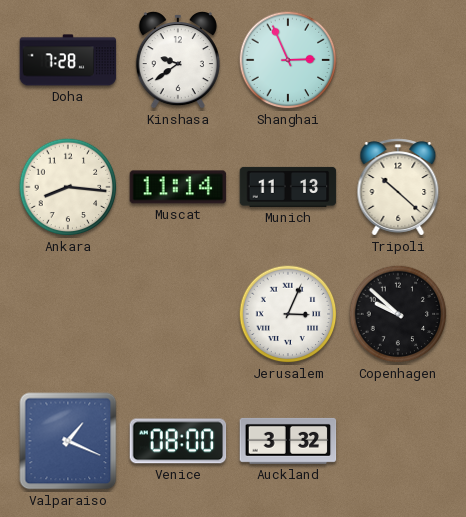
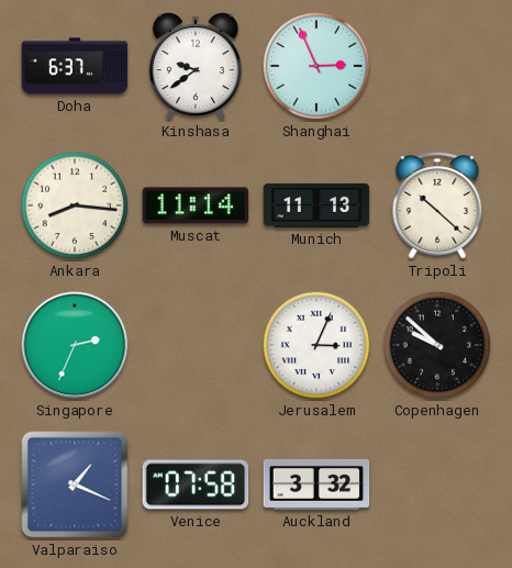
Doha: 7:28 -> 6:37
Singapore: none -> 2:34
Venice: 08:00 -> 07:58
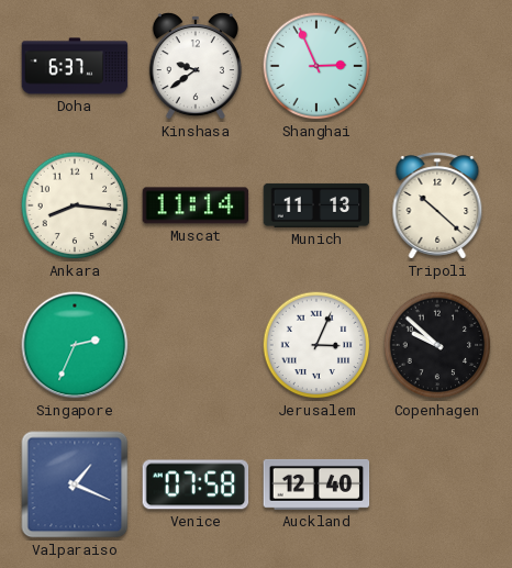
Auckland: 3:32 -> 12:40
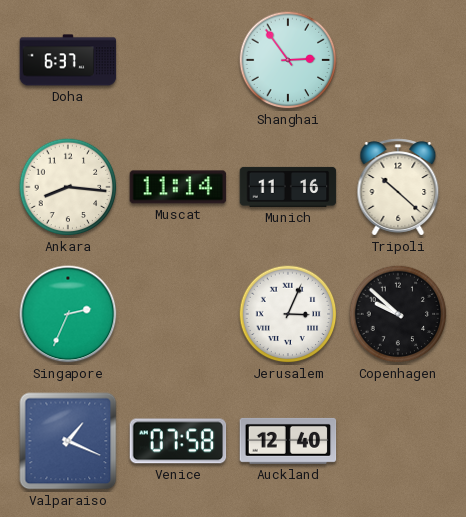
Kinshasa: 9:39 -> none
Shanghai: 2:56 -> 2:54
Munich: 11:13 -> 11:16
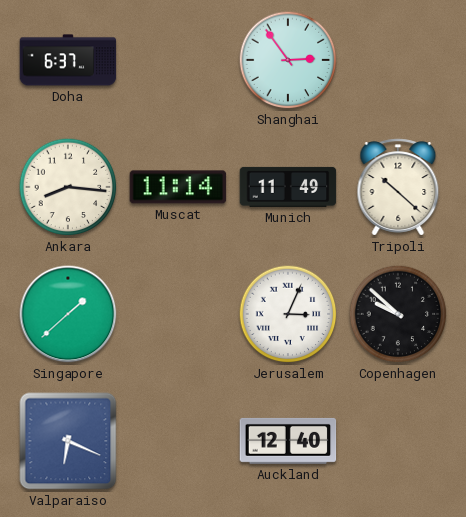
Munich: 11:16 -> 11:49
Singapore: 2:34 -> 1:38
Valparaiso: 1:19 -> 6:19
Venice: 07:58 -> none
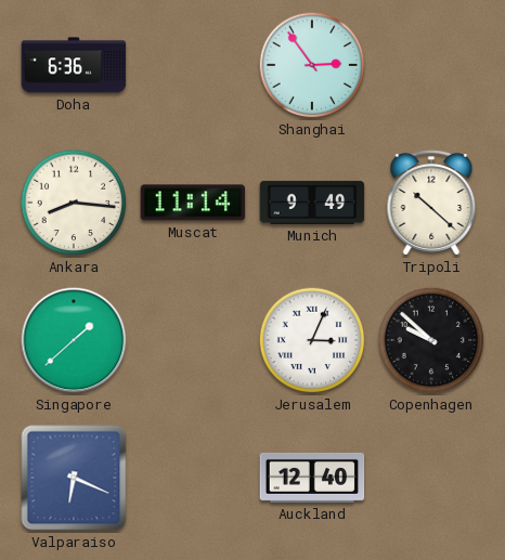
Doha: 6:37 -> 6:36
Munich: 11:49 -> 9:49
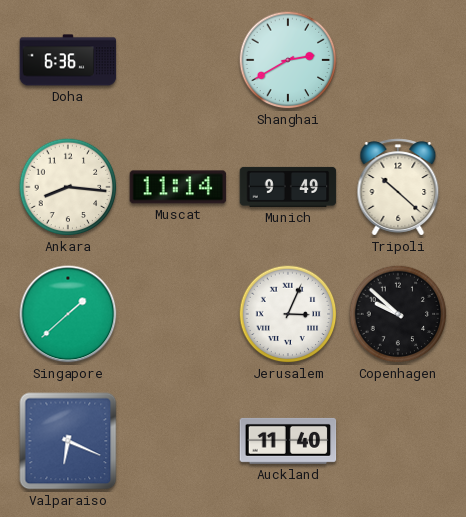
Shanghai: 2:54 -> 2:40
Auckland: 12:40 -> 11:40
